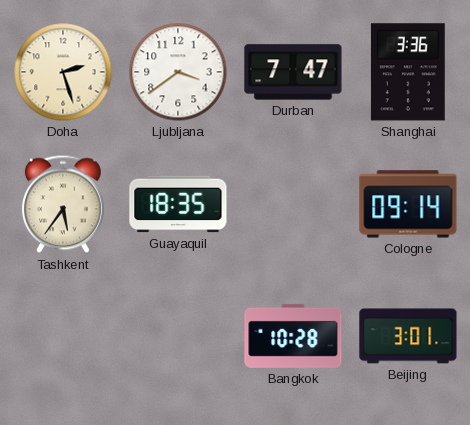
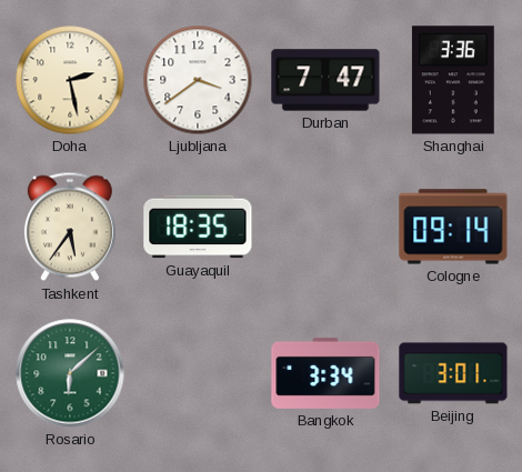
Doha: 2:27 -> 2:28
Rosario: none -> 6:08
Bangkok: 10:28 -> 3:34
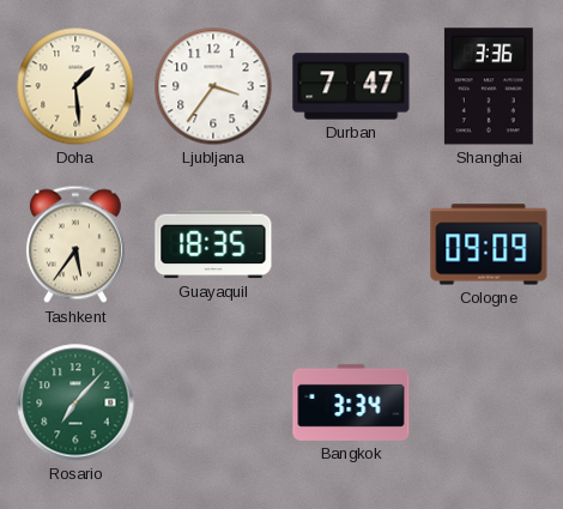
Doha: 2:28 -> 1:29
Ljubljana: 3:39 -> 3:36
Cologne: 09:14 -> 09:09
Rosario: 6:08 -> 7:07
Beijing: 3:01 -> none
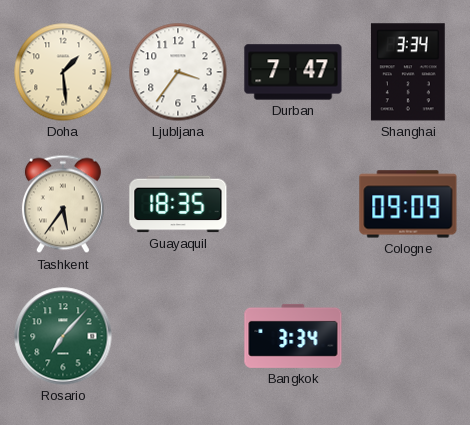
Shanghai: 3:36 -> 3:34
